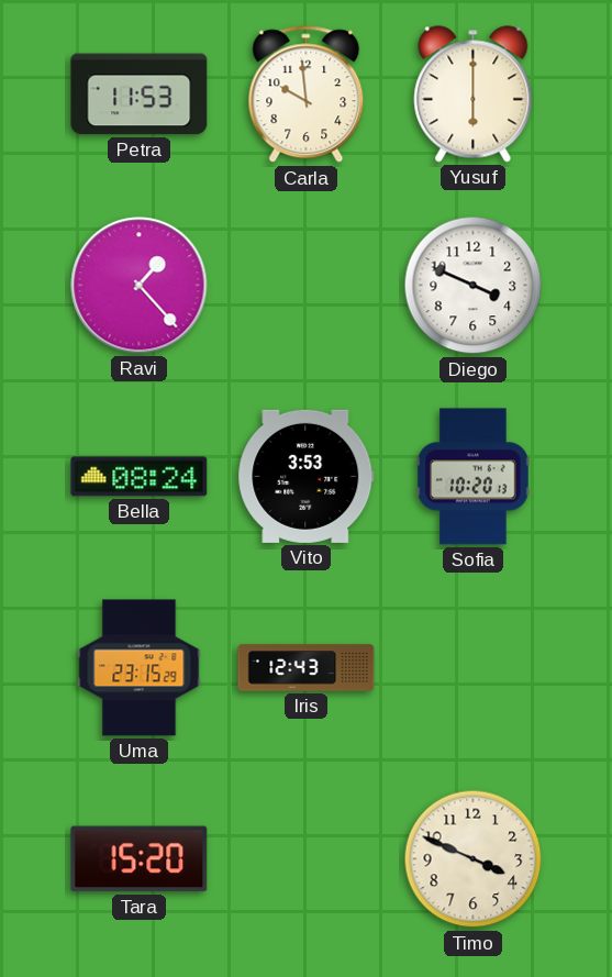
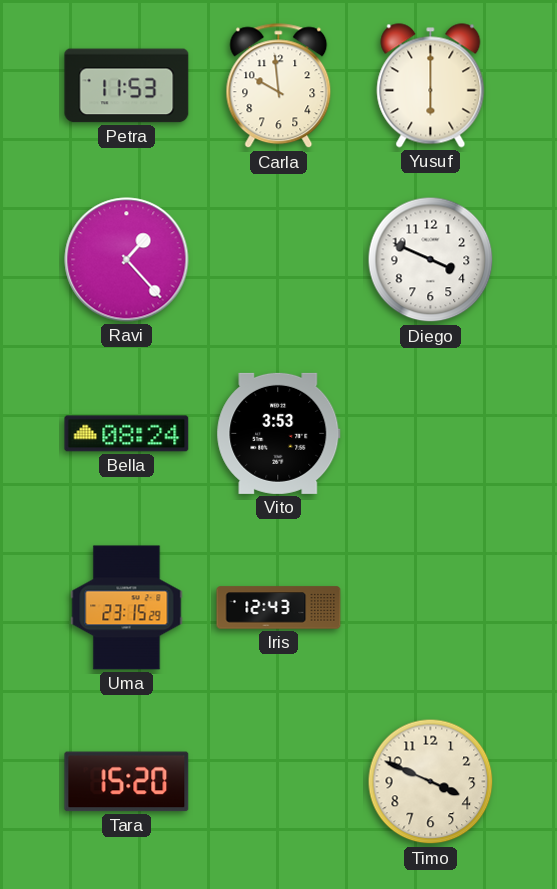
Sofia: 10:20 -> none
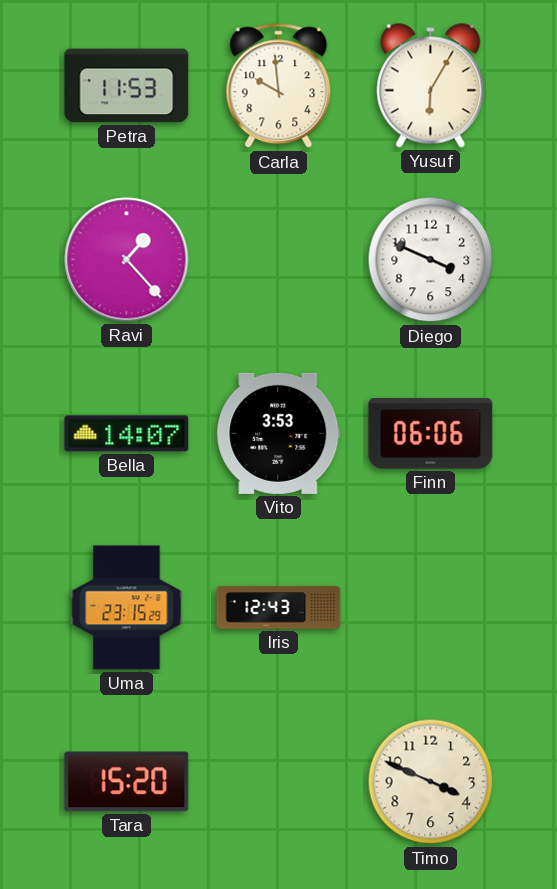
Yusuf: 6:00 -> 6:05
Bella: 08:24 -> 14:07
Finn: none -> 06:06
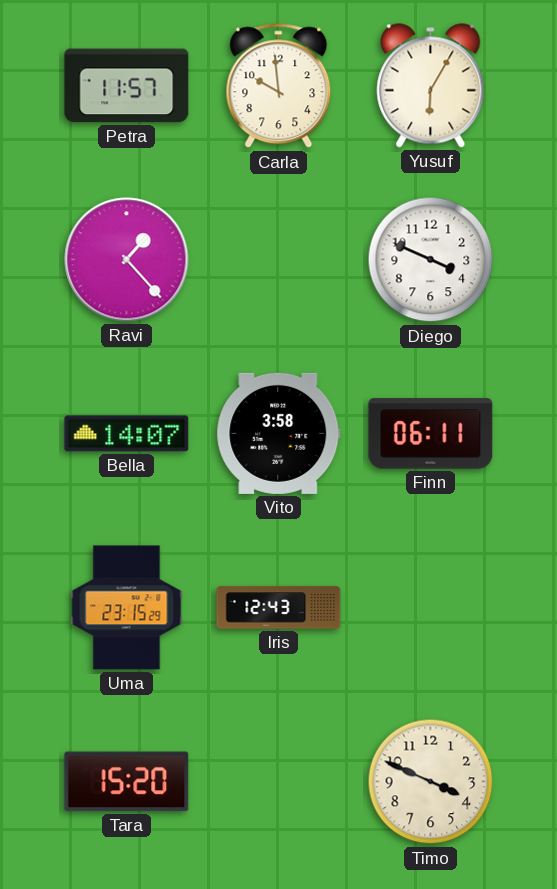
Petra: 11:53 -> 11:57
Vito: 3:53 -> 3:58
Finn: 06:06 -> 06:11
